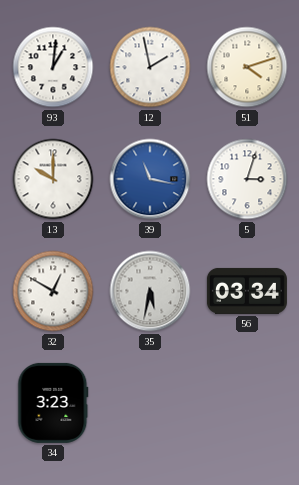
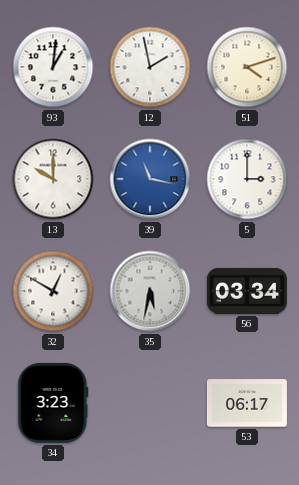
5: 3:03 -> 3:00
53: none -> 06:17
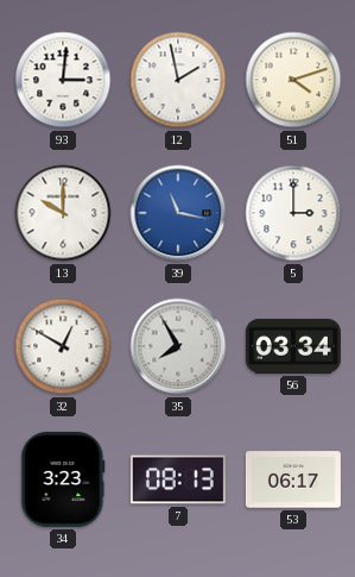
93: 1:01 -> 3:01
35: 5:32 -> 7:55
7: none -> 08:13
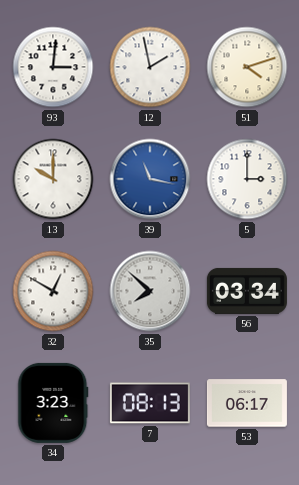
35: 7:55 -> 7:52
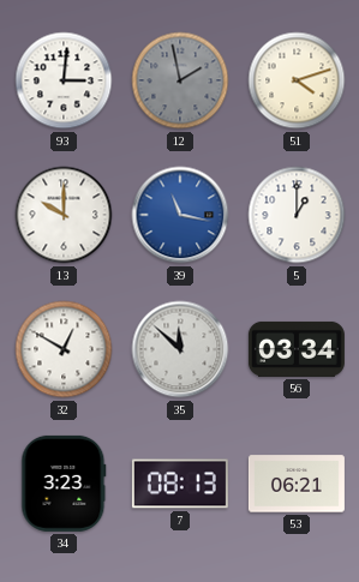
12 dial: white -> grey
5: 3:00 -> 1:00
35: 7:52 -> 11:52
53: 06:17 -> 06:21
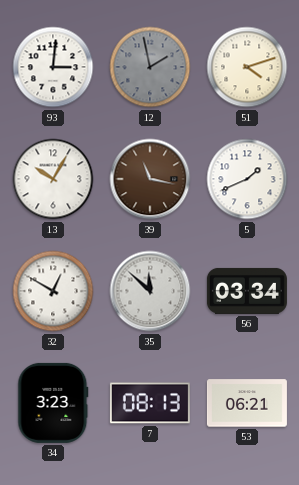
13: 10:00 -> 10:05
39 dial: blue -> brown
5: 1:00 -> 1:41
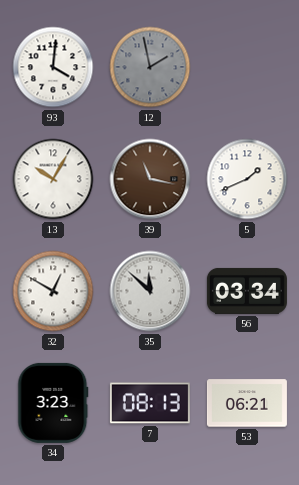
93: 3:01 -> 4:01
51: 4:12 -> none
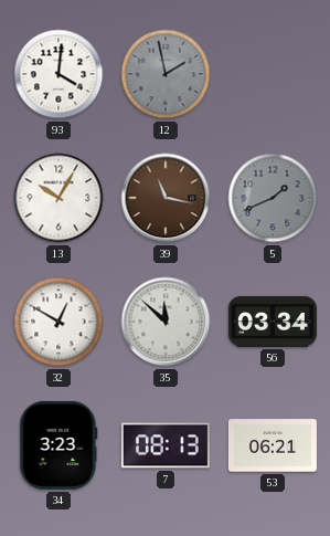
5 dial: white -> grey
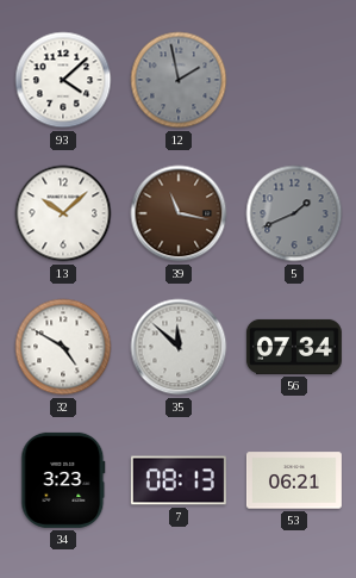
93: 4:01 -> 4:08
13: 10:05 -> 10:08
32: 12:50 -> 4:50
56: 03:34 -> 07:34
